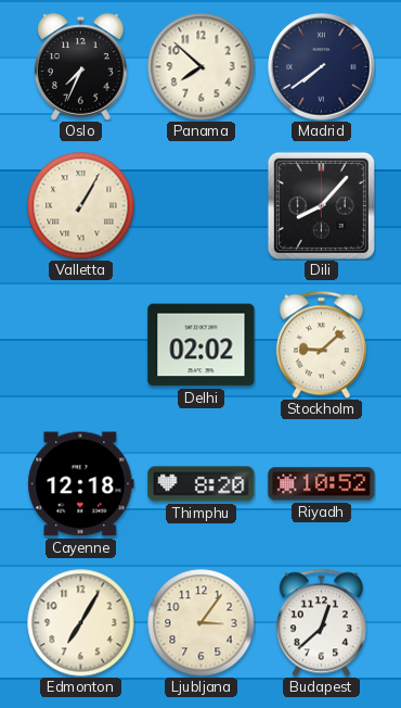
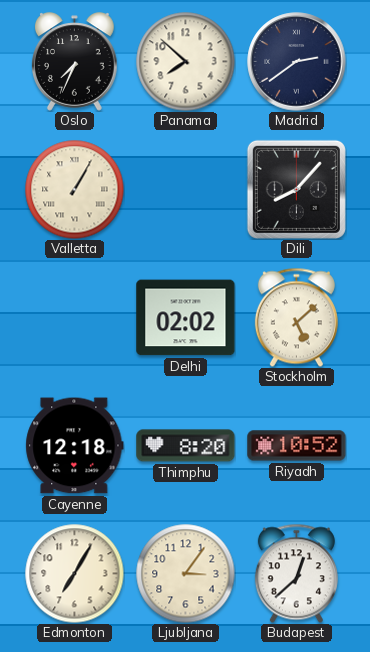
Madrid: 7:39 -> 2:39
Stockholm: 9:08 -> 5:08
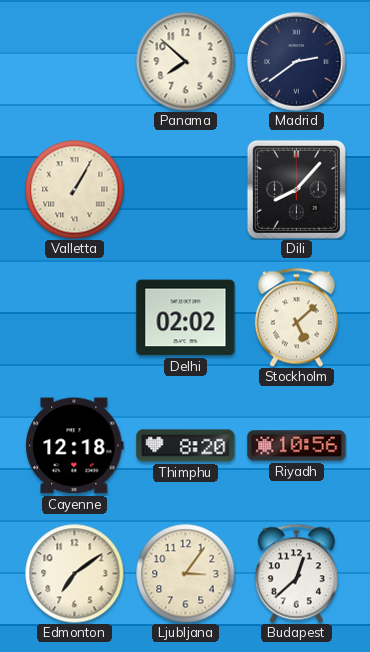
Oslo: 7:34 -> none
Riyadh: 10:52 -> 10:56
Edmonton: 7:05 -> 7:09
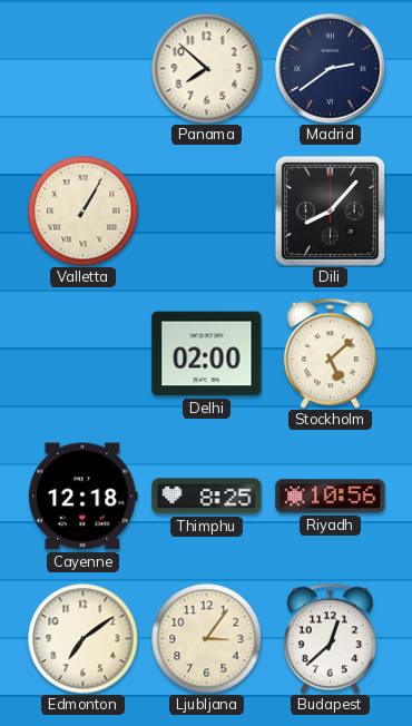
Delhi: 02:02 -> 02:00
Thimphu: 8:20 -> 8:25
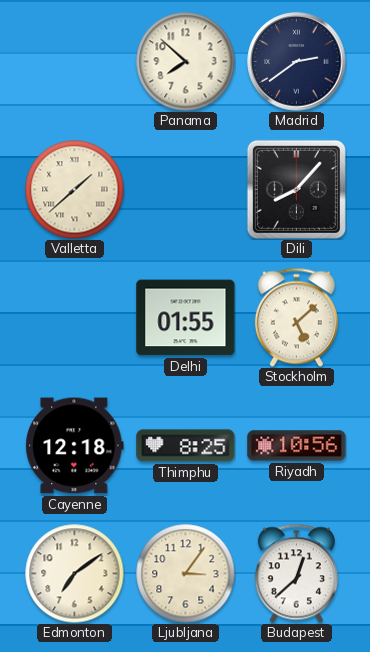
Valletta: 1:05 -> 1:38
Delhi: 02:00 -> 01:55
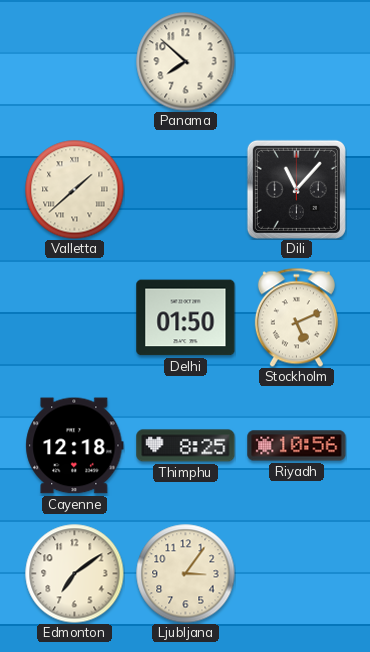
Madrid: 2:39 -> none
Dili: 8:07 -> 11:07
Delhi: 01:55 -> 01:50
Stockholm: 5:08 -> 5:11
Budapest: 12:38 -> none
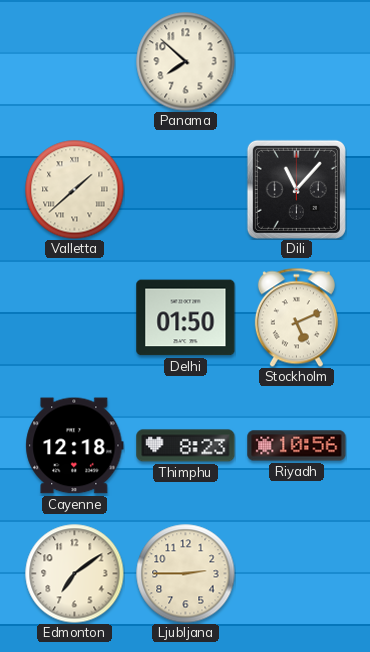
Thimphu: 8:25 -> 8:23
Ljubljana: 3:06 -> 2:45
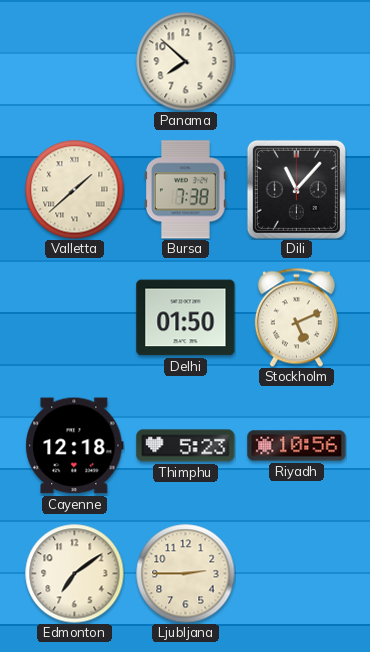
Bursa: none -> 7:38
Thimphu: 8:23 -> 5:23
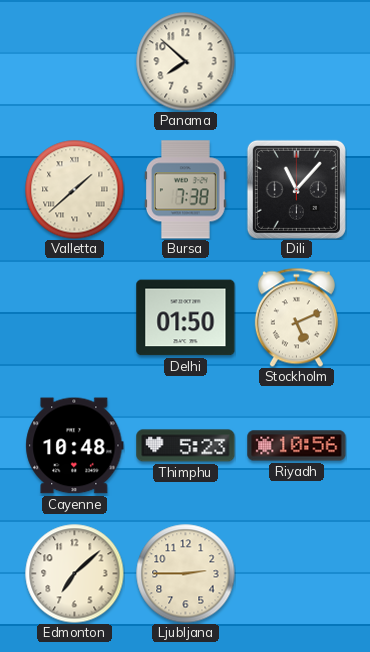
Cayenne: 12:18 -> 10:48
Edmonton: 7:09 -> 7:08
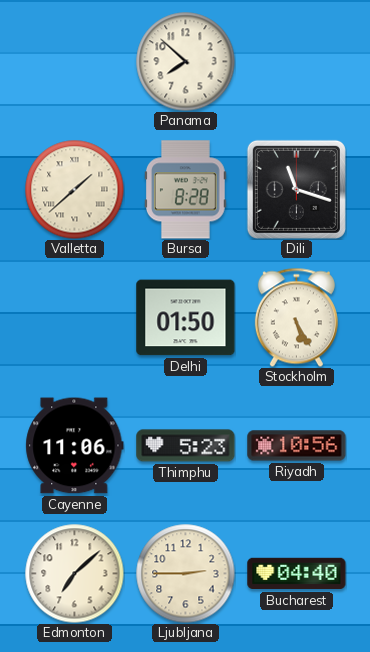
Bursa: 7:38 -> 8:28
Dili: 11:07 -> 11:18
Stockholm: 5:11 -> 5:25
Cayenne: 10:48 -> 11:06
Bucharest: none -> 04:40
